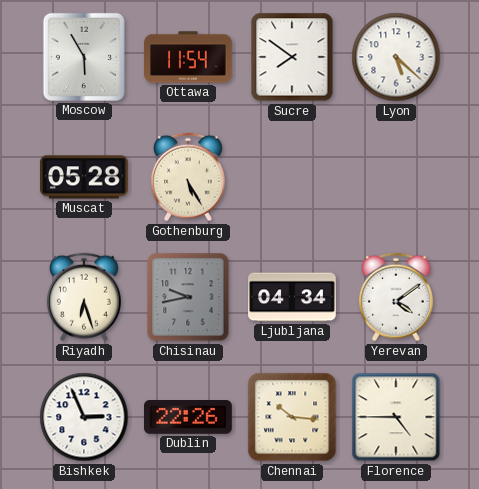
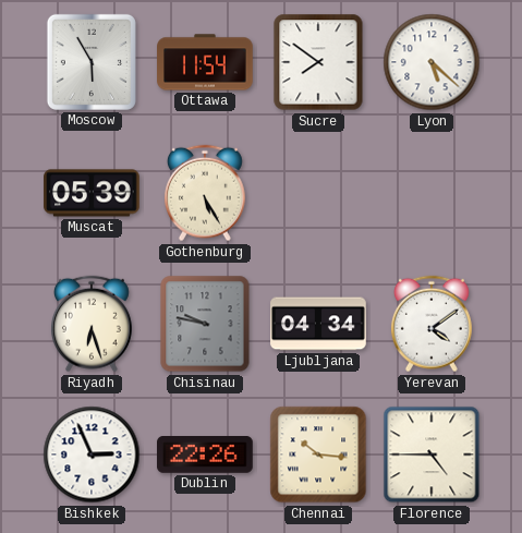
Muscat: 05:28 -> 05:39
Chisinau: 9:43 -> 9:47
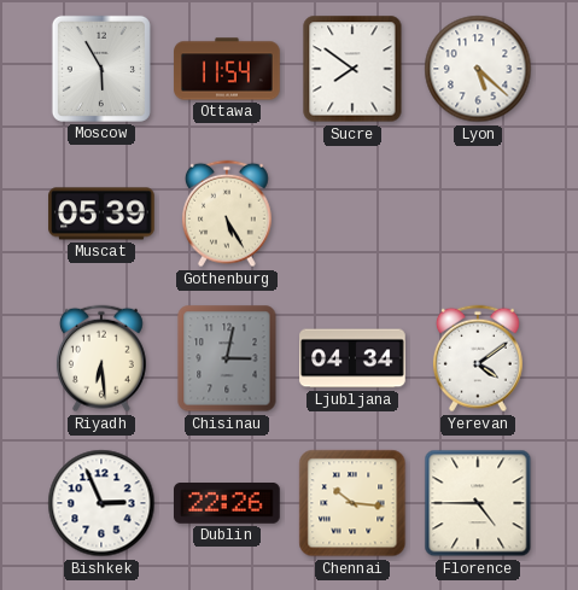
Riyadh: 6:27 -> 6:29
Chisinau: 9:47 -> 3:02
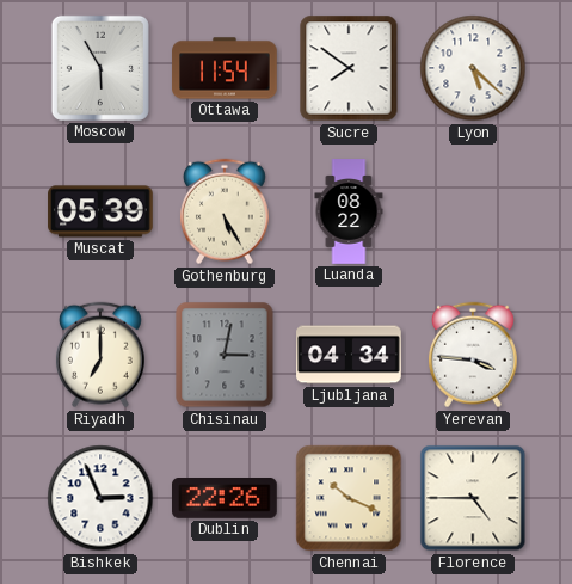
Luanda: none -> 08:22
Riyadh: 6:29 -> 7:00
Yerevan: 4:09 -> 3:46
Chennai: 10:16 -> 10:19
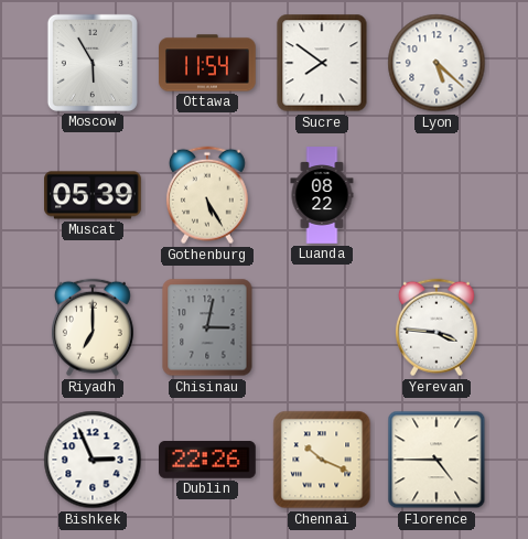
Ljubljana: 04:34 -> none
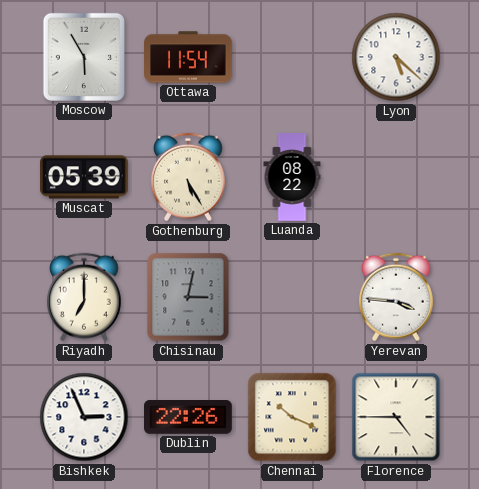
Sucre: 7:51 -> none
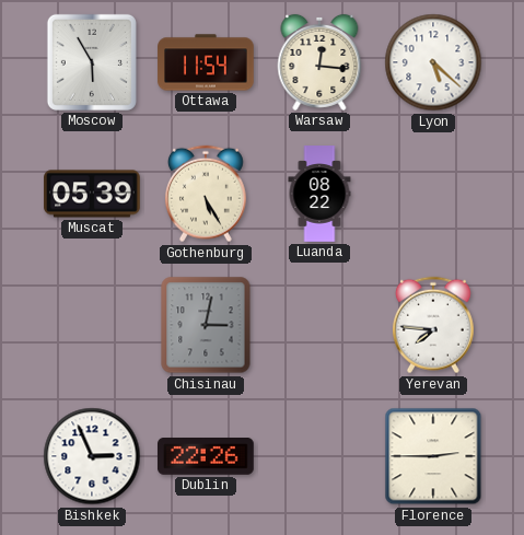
Warsaw: none -> 12:16
Riyadh: 7:00 -> none
Yerevan: 3:46 -> 7:46
Chennai: 10:19 -> none
Florence: 4:45 -> 2:45
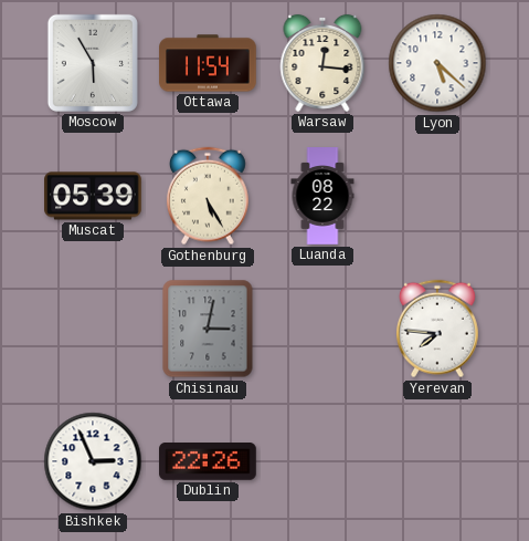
Florence: 2:45 -> none
